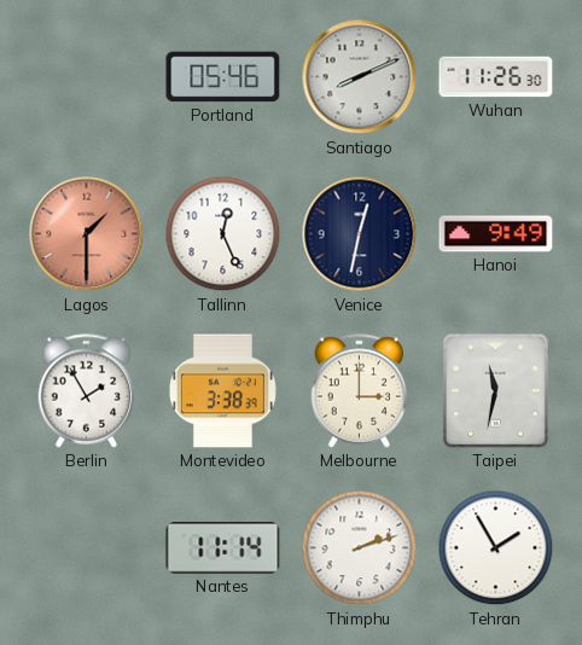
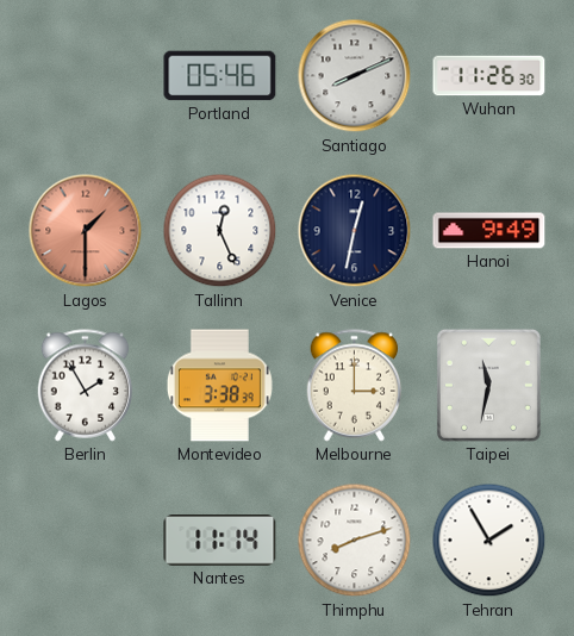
Thimphu: 2:12 -> 8:12
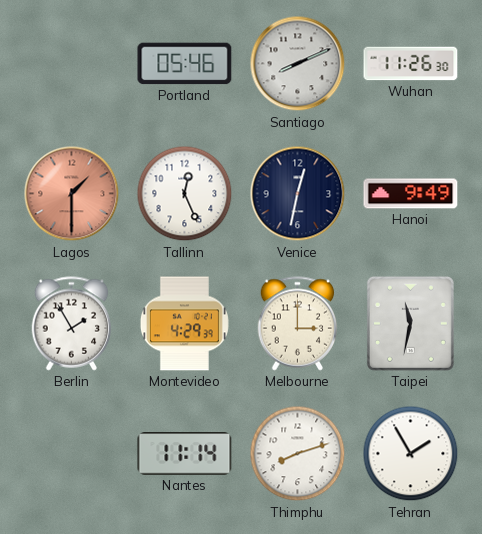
Montevideo: 3:38 -> 4:29
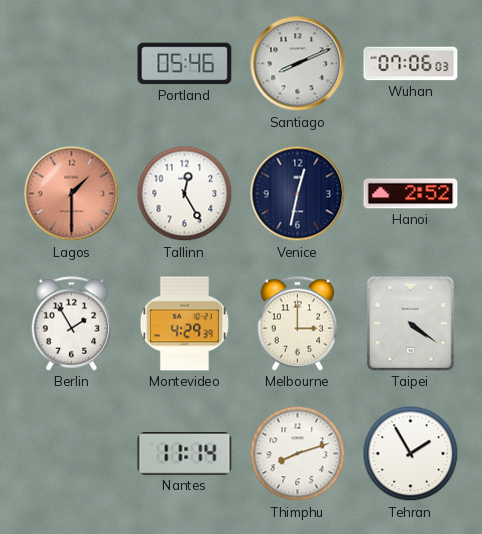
Wuhan: 11:26 -> 07:06
Tallinn: 12:26 -> 12:25
Hanoi: 9:49 -> 2:52
Taipei: 11:32 -> 4:21
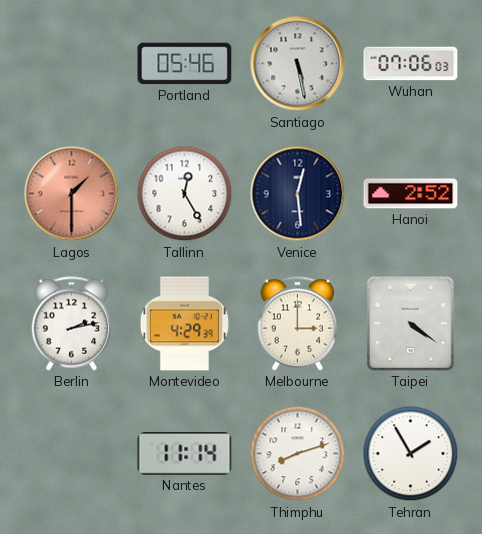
Santiago: 8:11 -> 5:28
Venice: 12:32 -> 12:29
Berlin: 1:55 -> 2:13
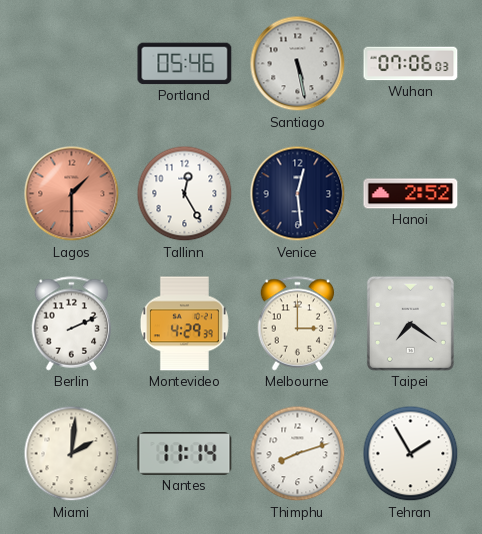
Berlin: 2:13 -> 2:11
Taipei: 4:21 -> 7:21
Miami: none -> 2:01
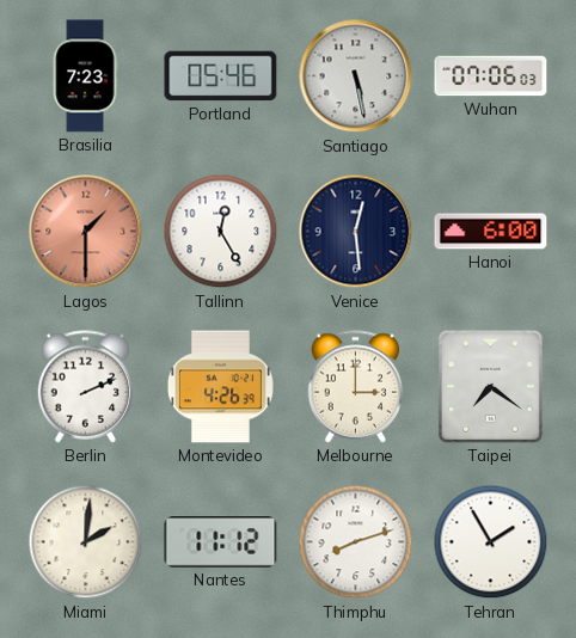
Brasilia: none -> 7:23
Hanoi: 2:52 -> 6:00
Montevideo: 4:29 -> 4:26
Nantes: 11:14 -> 11:12
